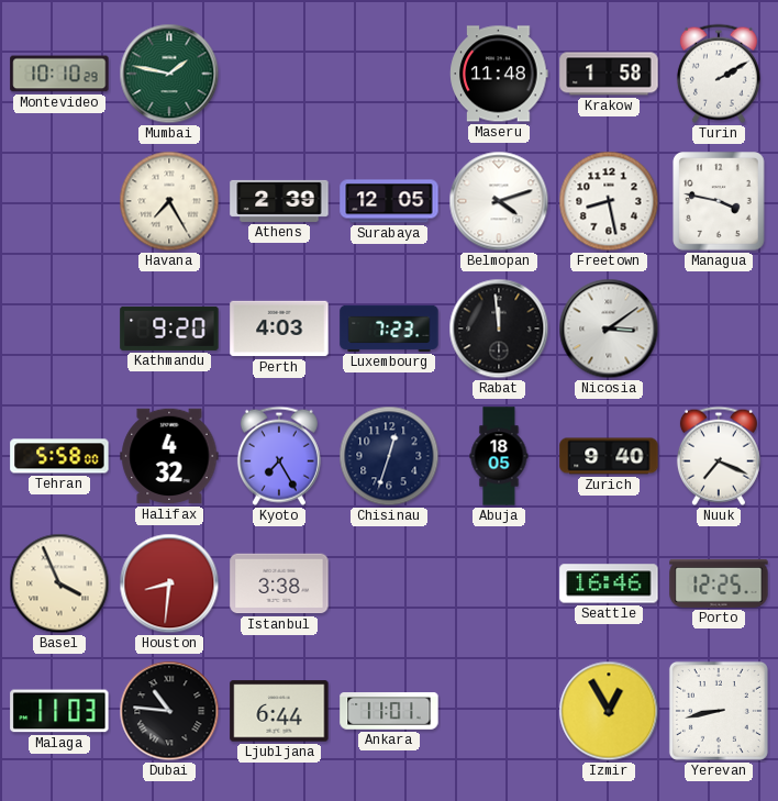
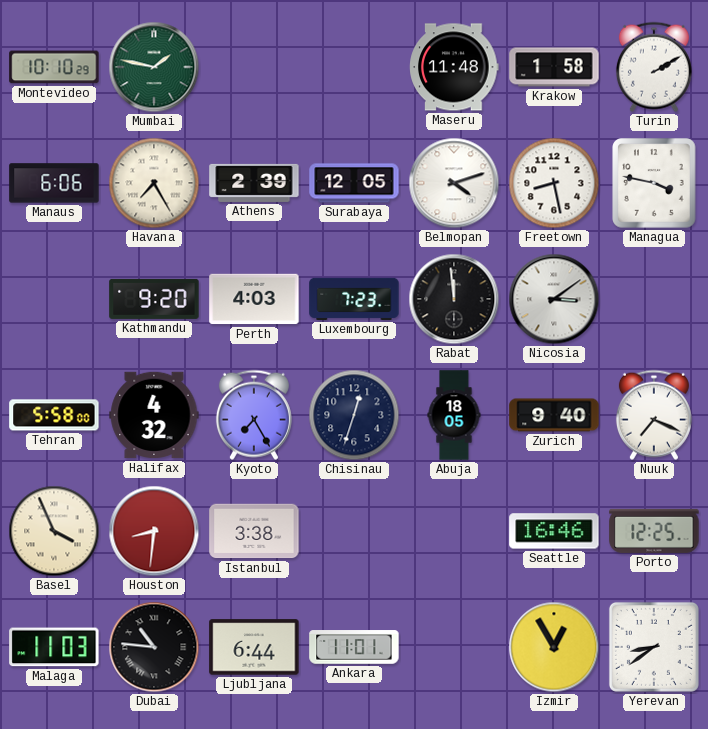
Manaus: none -> 6:06
Yerevan: 8:43 -> 8:39
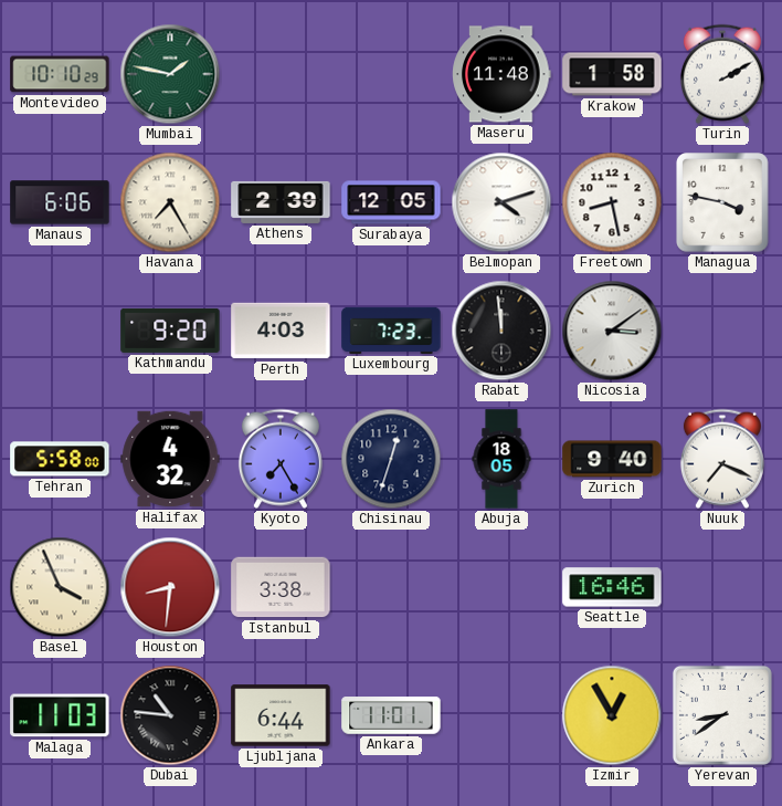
Porto: 12:25 -> none
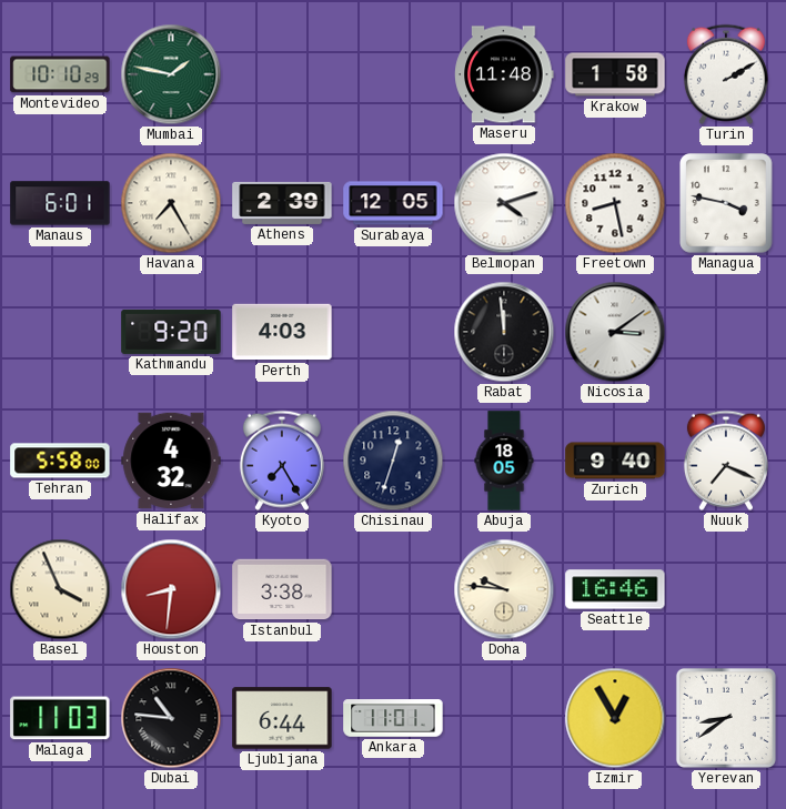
Manaus: 6:06 -> 6:01
Luxembourg: 7:23 -> none
Doha: none -> 9:46
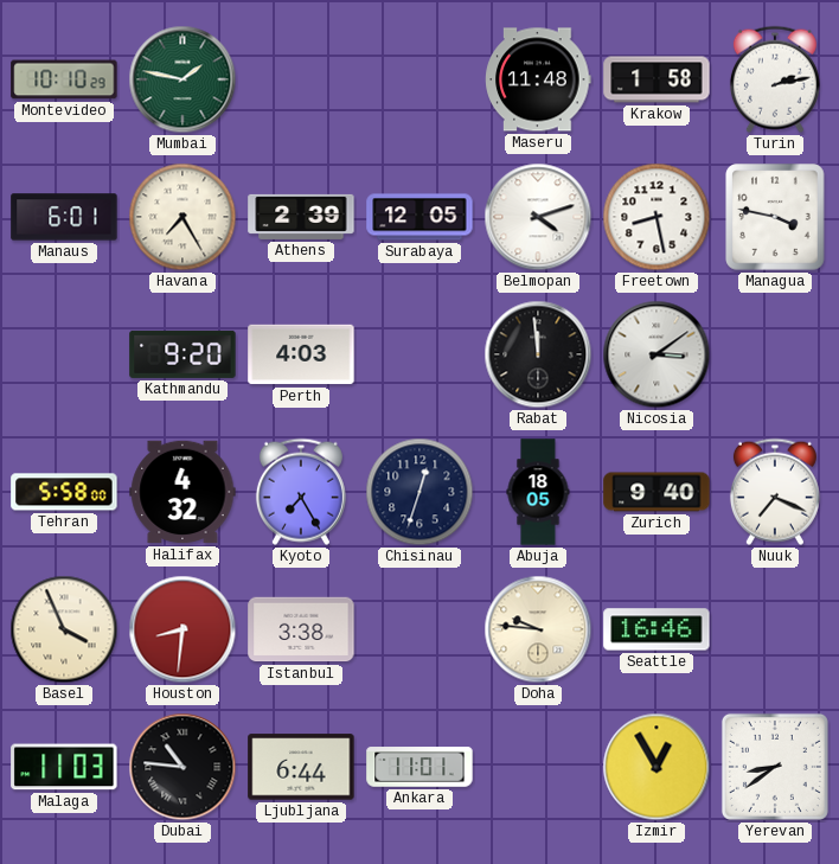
Turin: 2:10 -> 2:13
